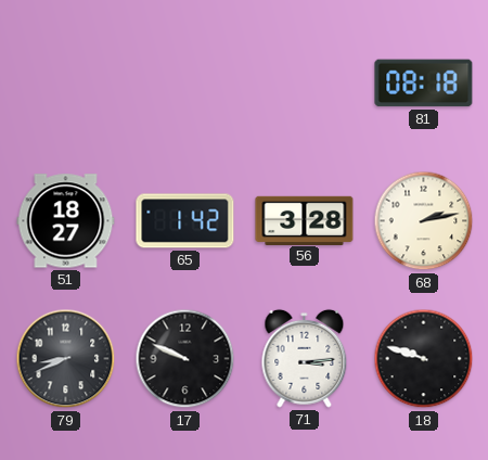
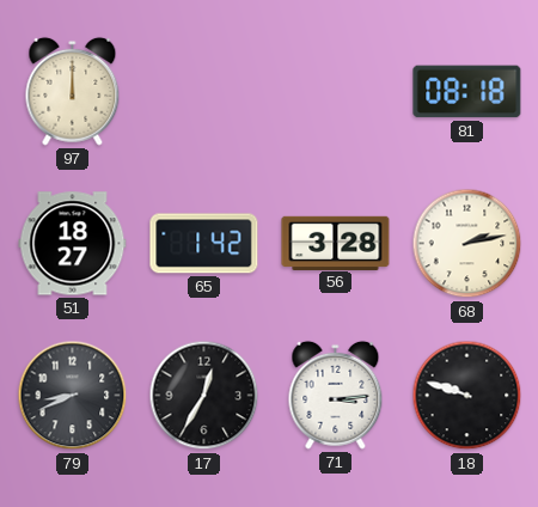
97: none -> 12:00
17: 9:49 -> 12:35
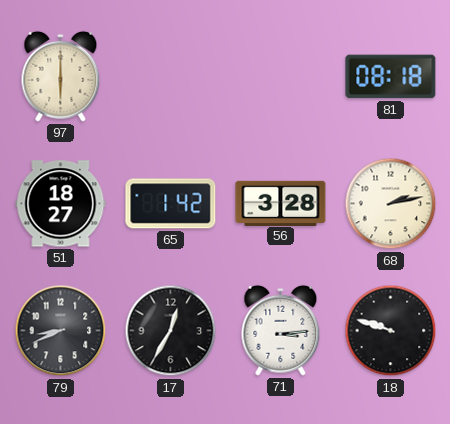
97: 12:00 -> 6:00
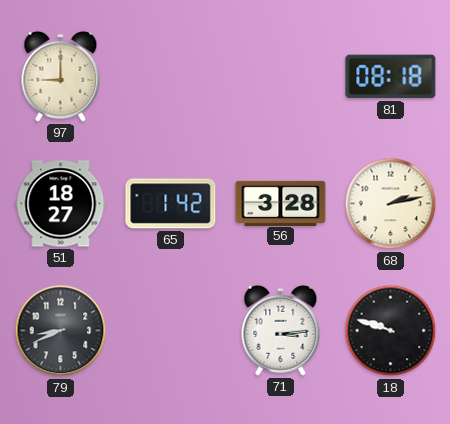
97: 6:00 -> 9:00
17: 12:35 -> none
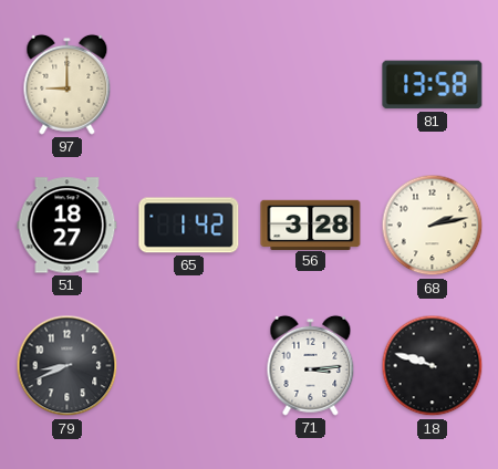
81: 08:18 -> 13:58
